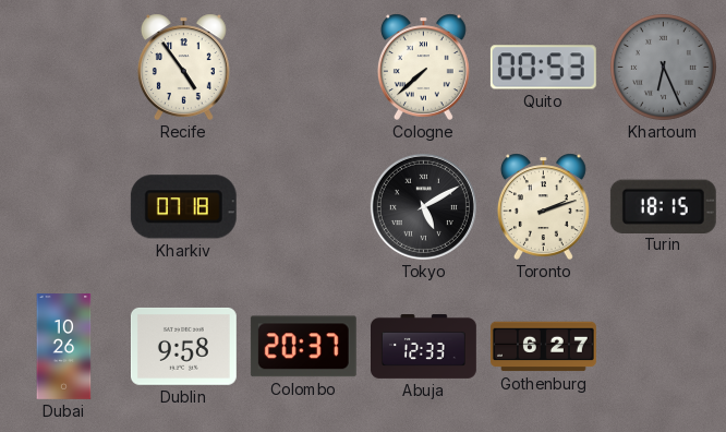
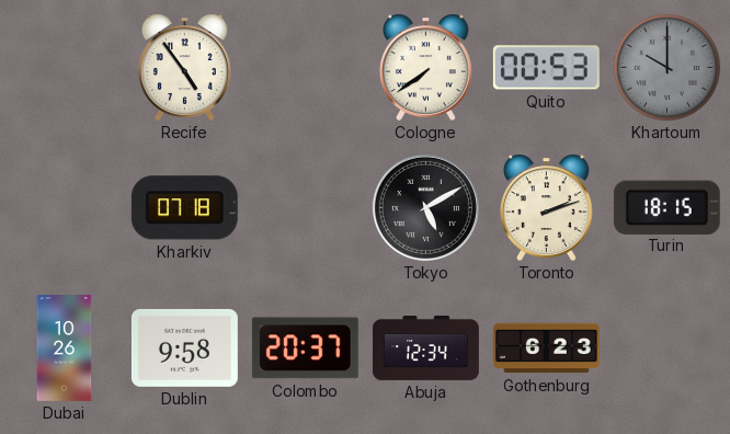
Cologne: 7:38 -> 7:39
Khartoum: 6:26 -> 10:00
Abuja: 12:33 -> 12:34
Gothenburg: 6:27 -> 6:23
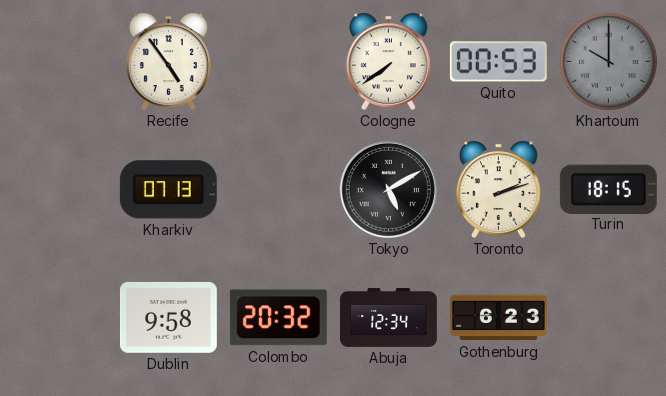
Kharkiv: 07:18 -> 07:13
Dubai: 10:26 -> none
Colombo: 20:37 -> 20:32
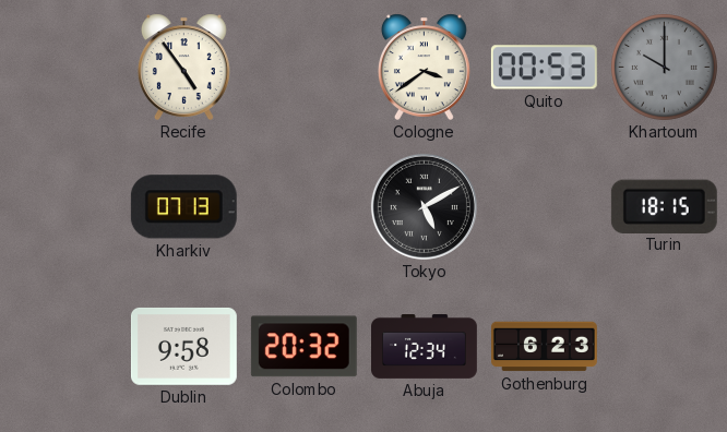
Cologne: 7:39 -> 3:39
Toronto: 2:12 -> none
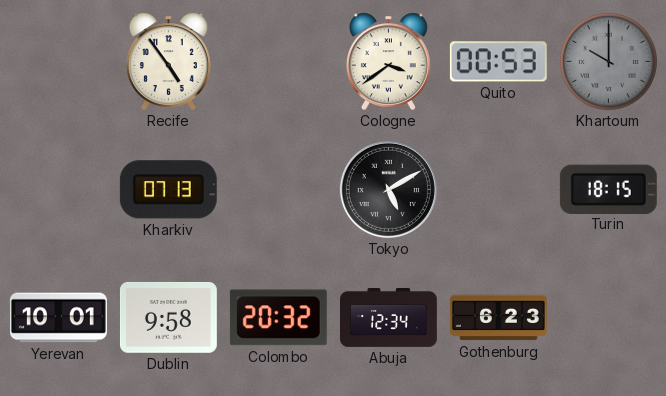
Yerevan: none -> 10:01
